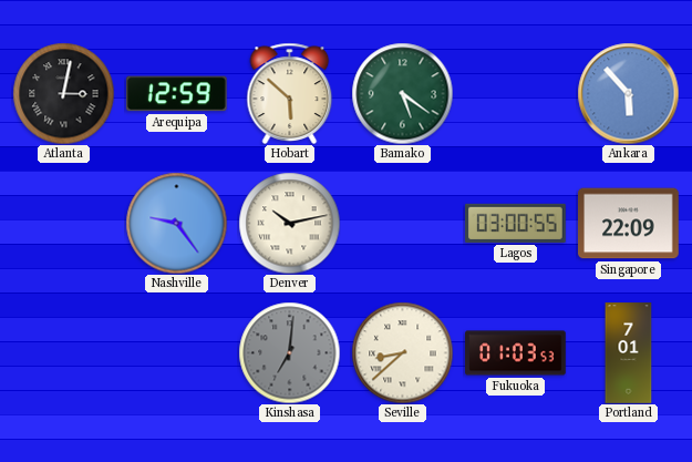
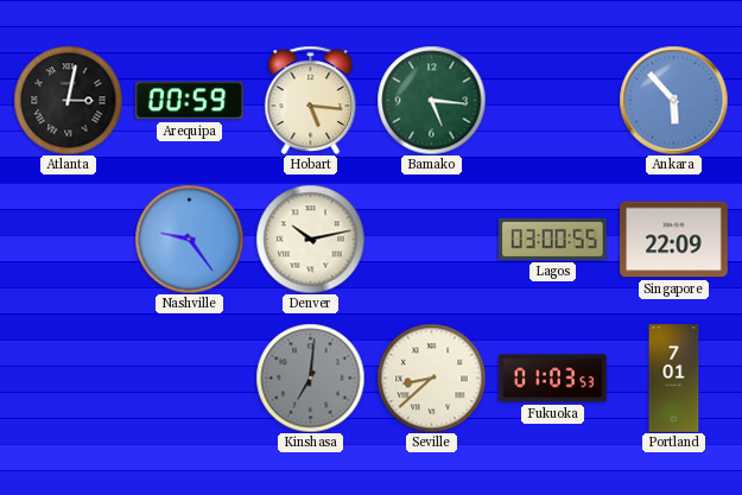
Arequipa: 12:59 -> 00:59
Hobart: 5:52 -> 5:16
Bamako: 5:21 -> 5:16
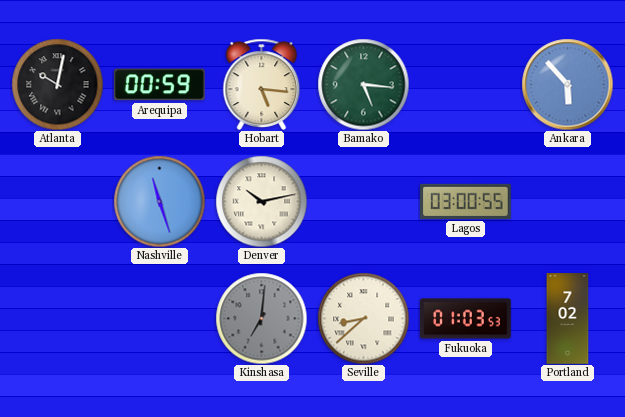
Atlanta: 3:02 -> 10:02
Nashville: 9:24 -> 11:27
Singapore: 22:09 -> none
Portland: 7:01 -> 7:02
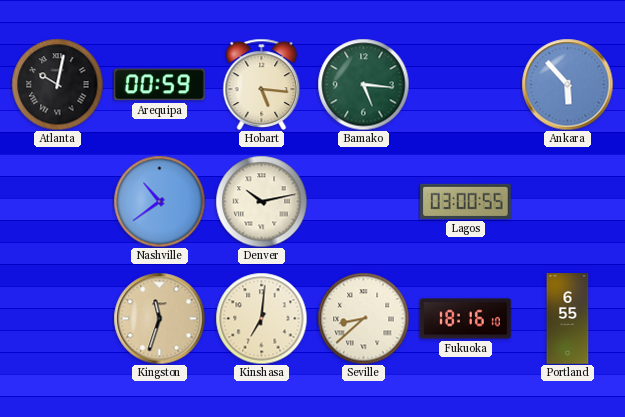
Nashville: 11:27 -> 10:39
Kingston: none -> 11:33
Kinshasa dial: grey -> cream
Fukuoka: 01:03 -> 18:16
Portland: 7:02 -> 6:55
